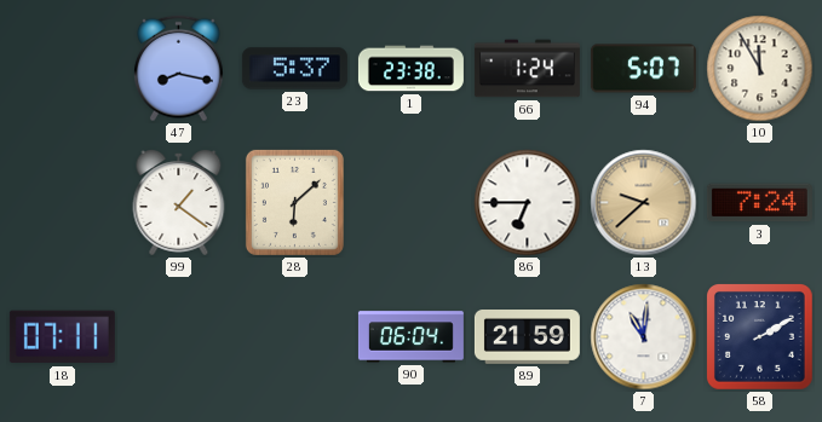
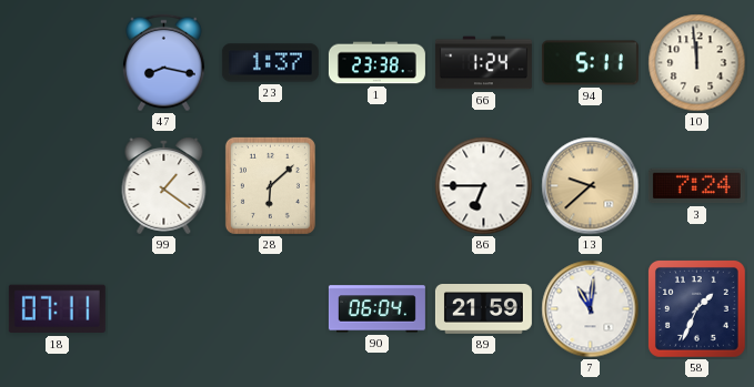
23: 5:37 -> 1:37
94: 5:07 -> 5:11
10: 11:55 -> 11:59
58: 2:10 -> 1:34
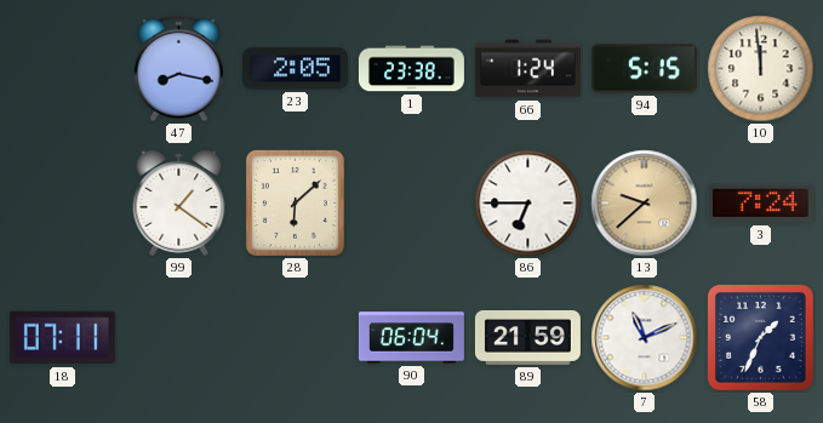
23: 1:37 -> 2:05
94: 5:11 -> 5:15
7: 11:01 -> 11:11
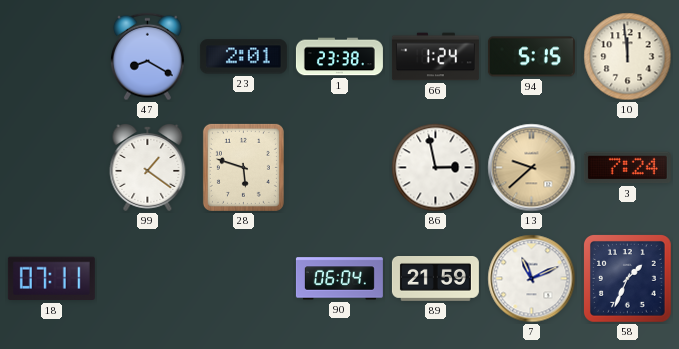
47: 8:17 -> 8:20
23: 2:05 -> 2:01
28: 6:08 -> 5:48
86: 6:45 -> 2:58
